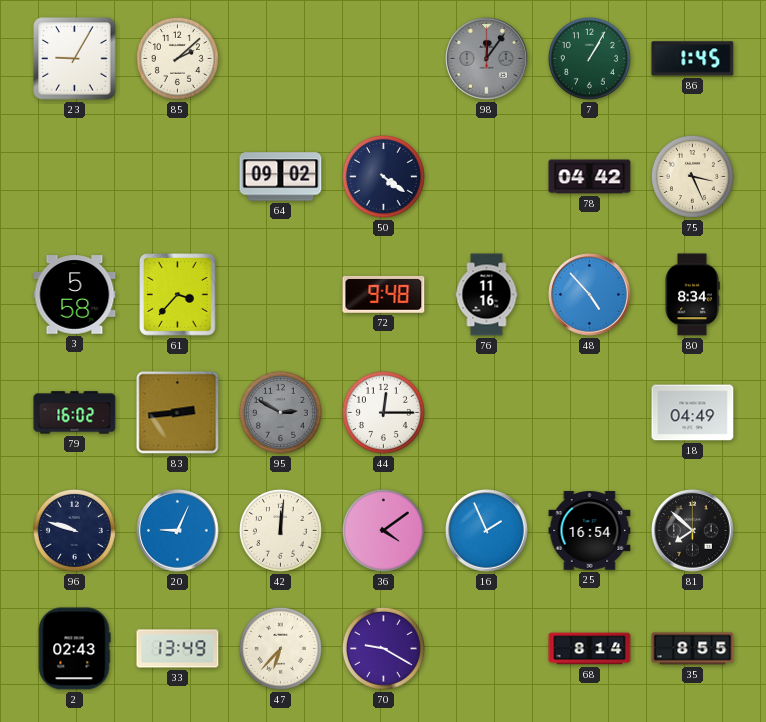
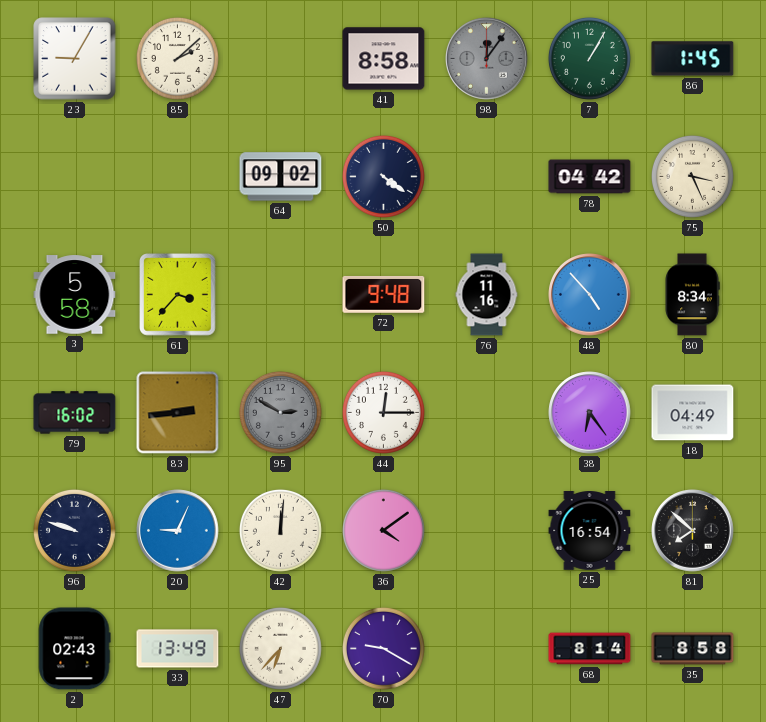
41: none -> 8:58
38: none -> 6:24
16: 1:56 -> none
35: 8:55 -> 8:58
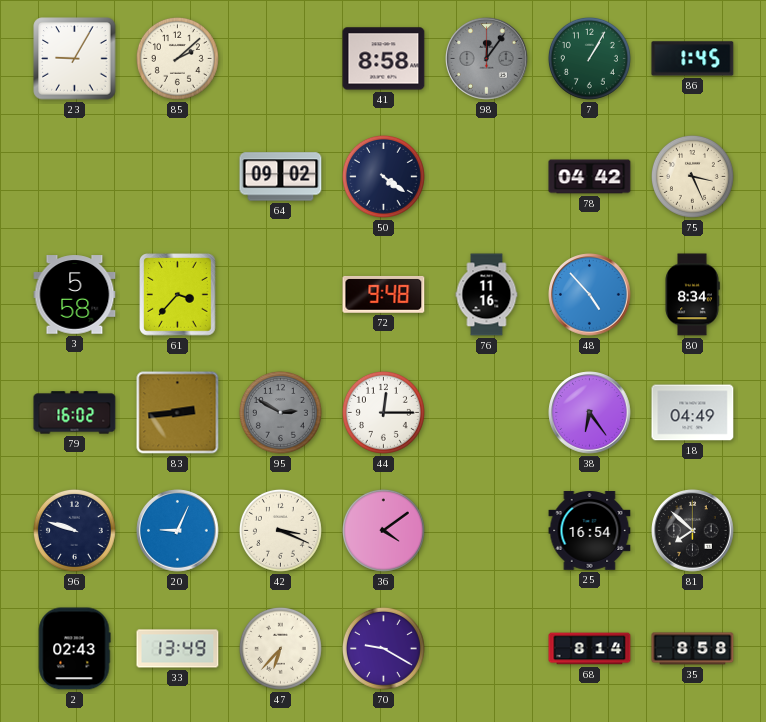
42: 12:01 -> 3:19
